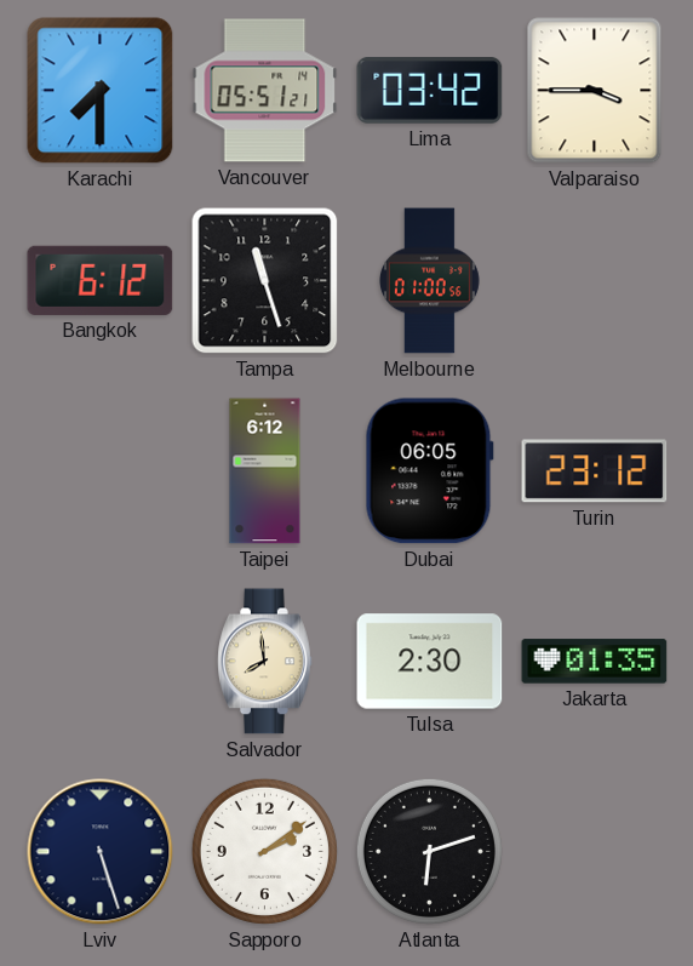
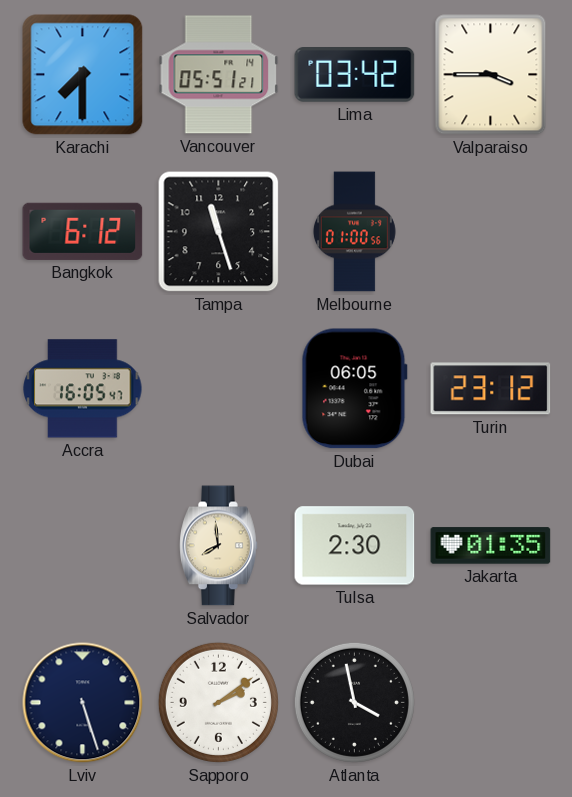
Accra: none -> 16:05
Taipei: 6:12 -> none
Atlanta: 6:12 -> 3:58
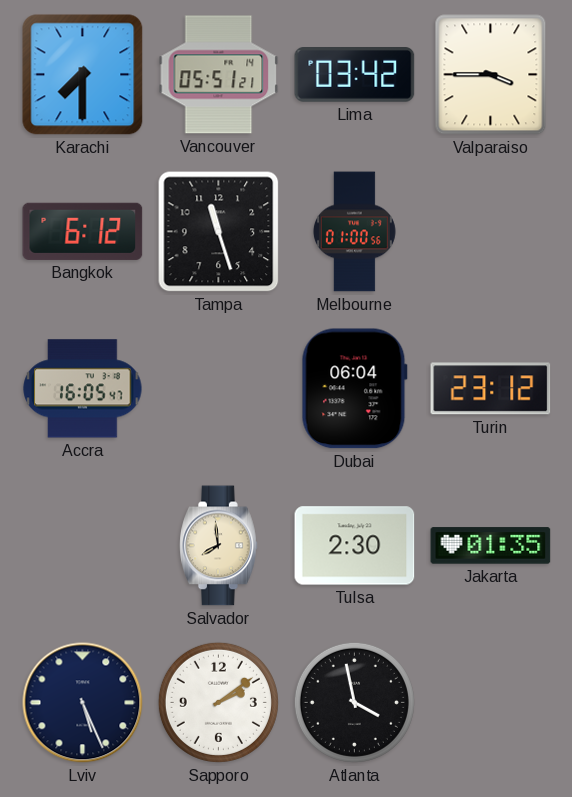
Dubai: 06:05 -> 06:04
Lviv: 5:27 -> 5:26
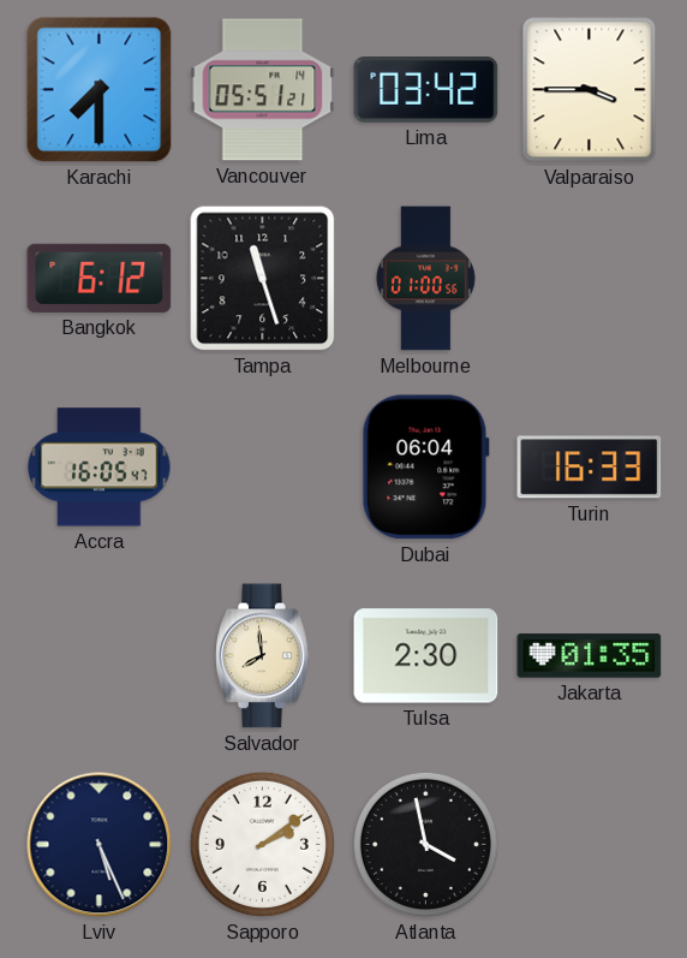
Turin: 23:12 -> 16:33
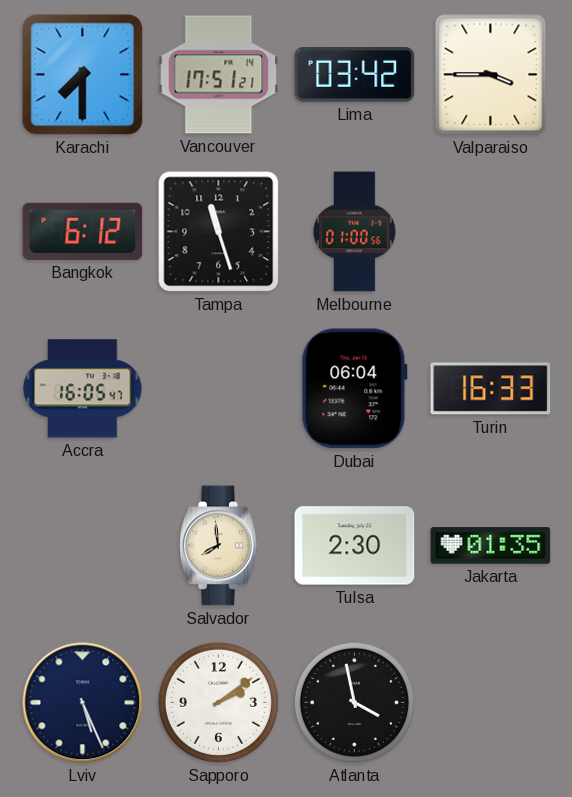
Vancouver: 05:51 -> 17:51
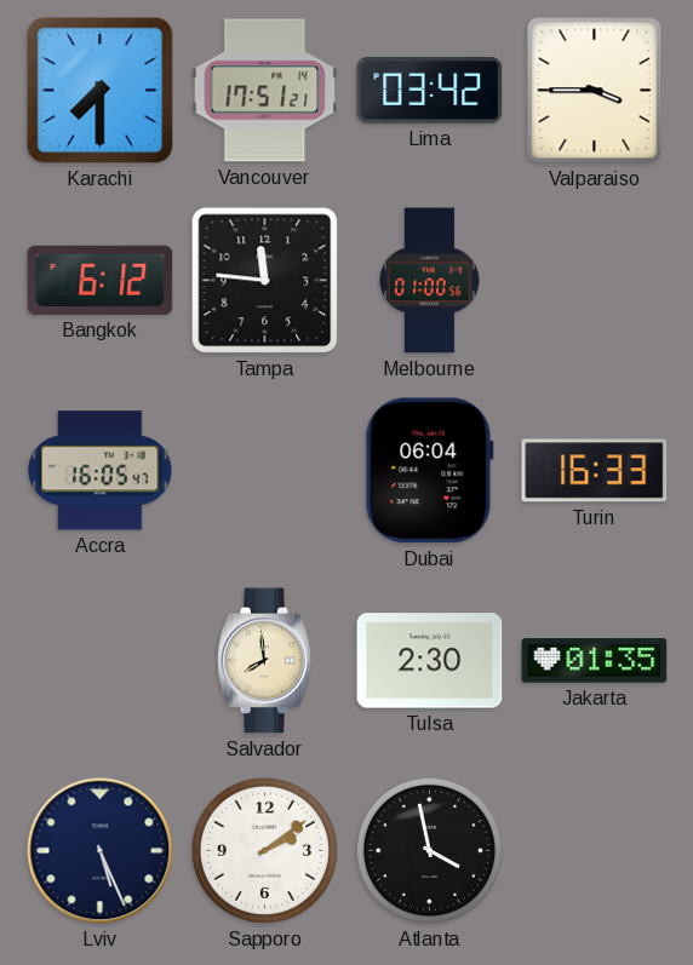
Tampa: 11:27 -> 11:46
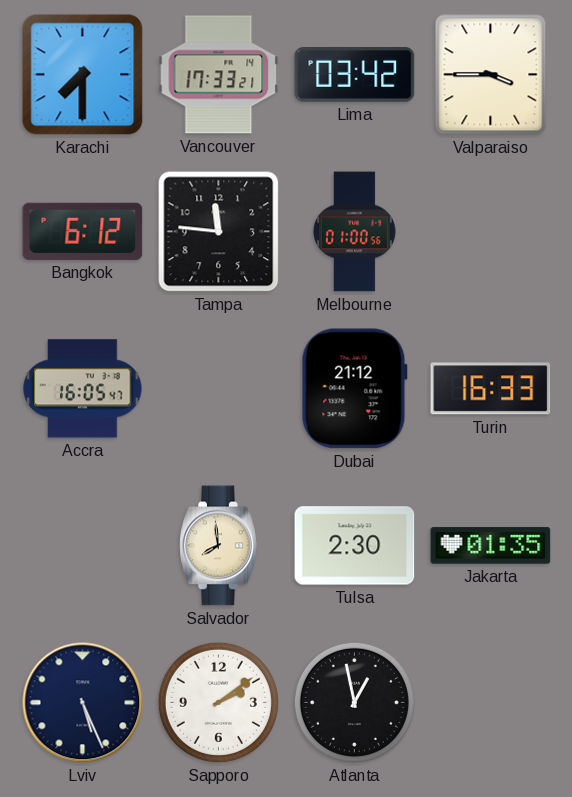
Vancouver: 17:51 -> 17:33
Dubai: 06:04 -> 21:12
Atlanta: 3:58 -> 12:58
